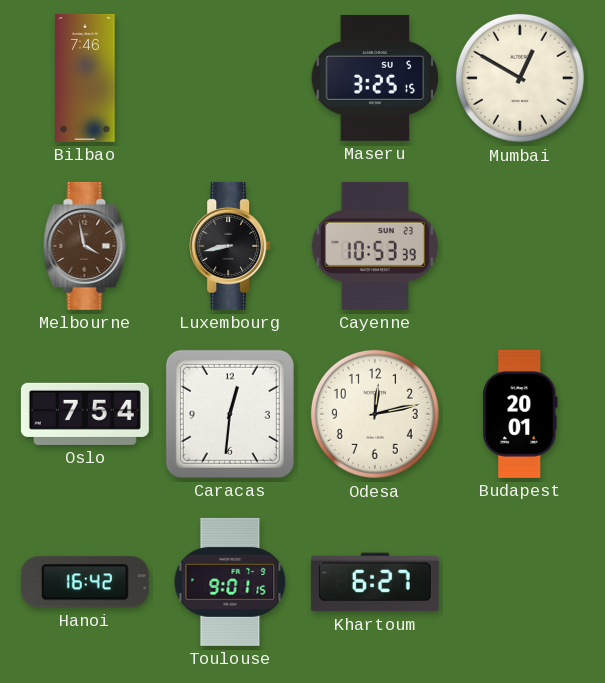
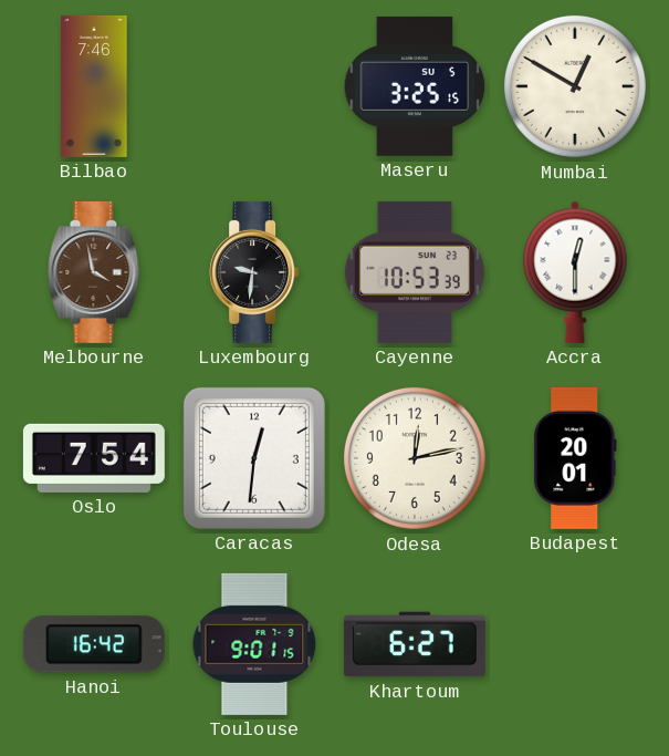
Luxembourg: 8:43 -> 9:31
Accra: none -> 12:30
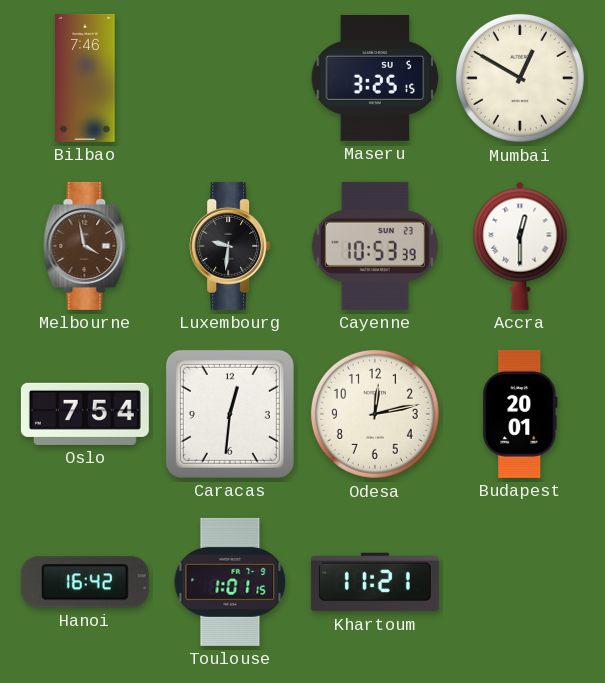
Toulouse: 9:01 -> 1:01
Khartoum: 6:27 -> 11:21
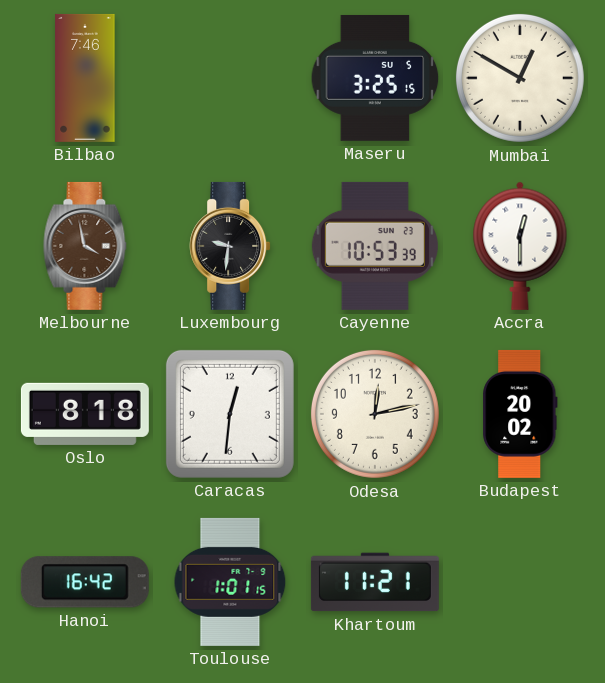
Oslo: 7:54 -> 8:18
Budapest: 20:01 -> 20:02
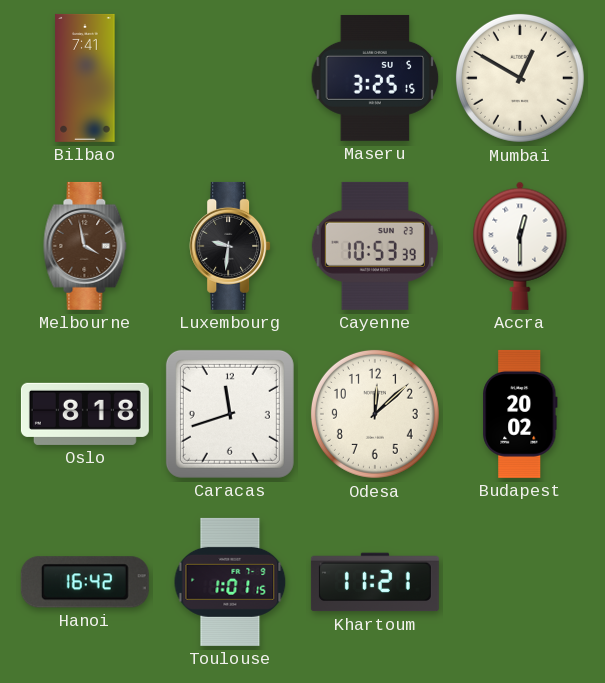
Bilbao: 7:46 -> 7:41
Caracas: 12:31 -> 11:42
Odesa: 12:13 -> 12:08
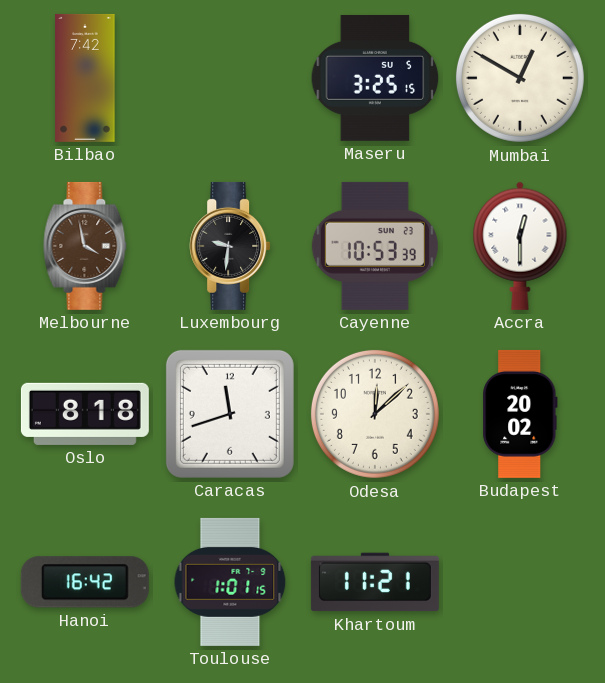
Bilbao: 7:41 -> 7:42
